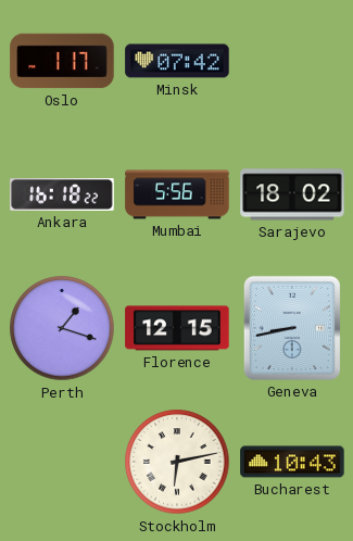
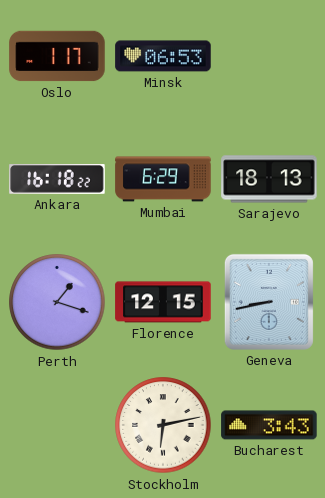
Minsk: 07:42 -> 06:53
Mumbai: 5:56 -> 6:29
Sarajevo: 18:02 -> 18:13
Bucharest: 10:43 -> 3:43
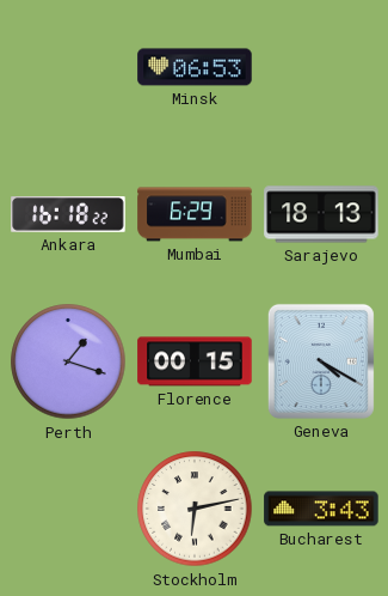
Oslo: 1:17 -> none
Florence: 12:15 -> 00:15
Geneva: 8:43 -> 4:20
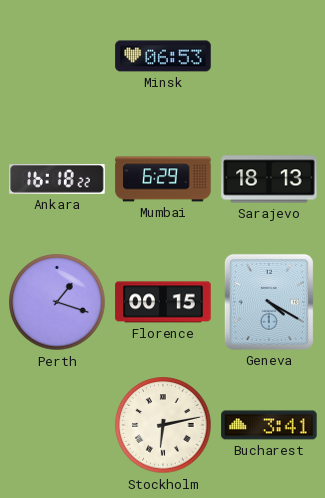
Bucharest: 3:43 -> 3:41
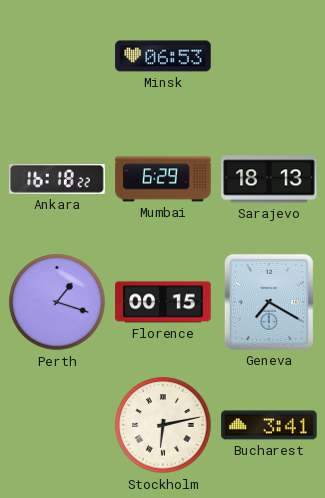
Geneva: 4:20 -> 7:20
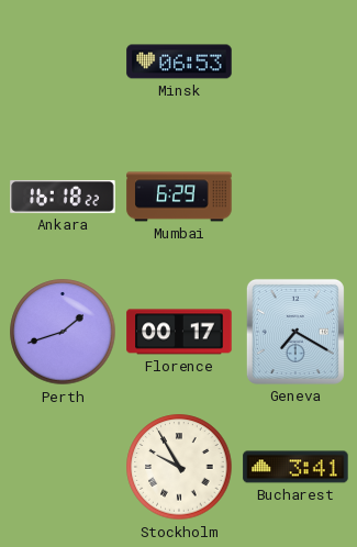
Sarajevo: 18:13 -> none
Perth: 1:18 -> 1:42
Florence: 00:15 -> 00:17
Stockholm: 6:13 -> 9:55
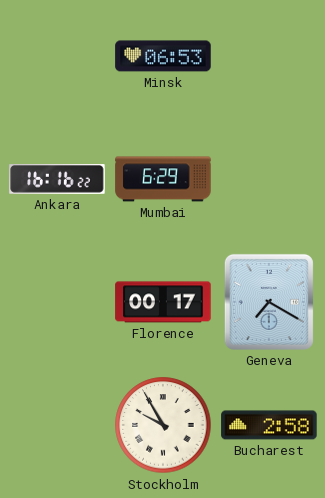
Ankara: 16:18 -> 16:16
Perth: 1:42 -> none
Bucharest: 3:41 -> 2:58
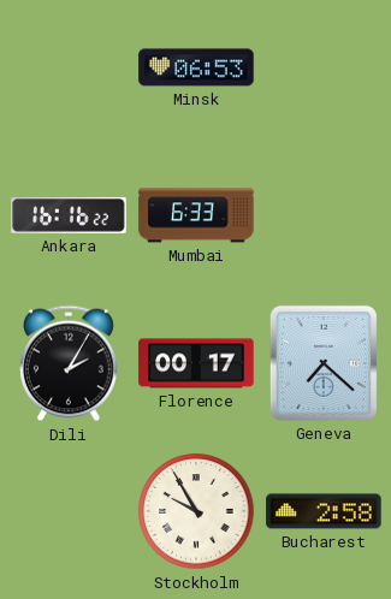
Mumbai: 6:29 -> 6:33
Dili: none -> 2:05
Geneva: 7:20 -> 7:22
